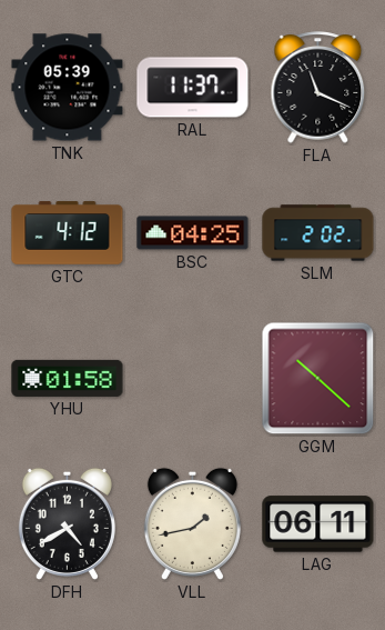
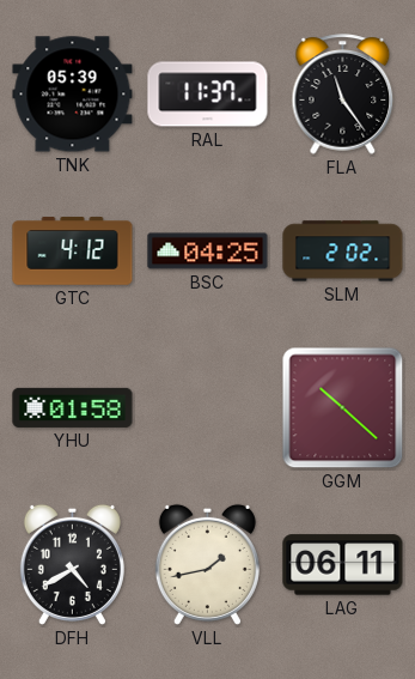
FLA: 11:19 -> 11:24
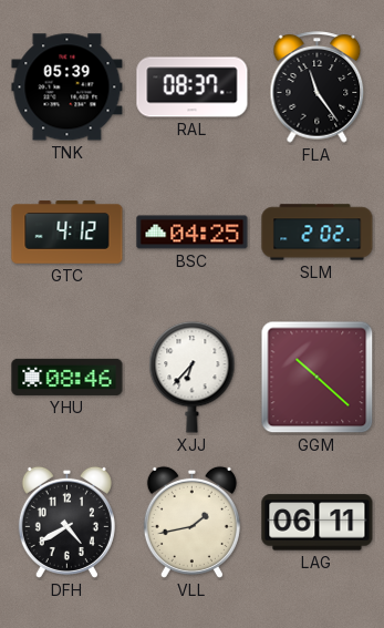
RAL: 11:37 -> 08:37
YHU: 01:58 -> 08:46
XJJ: none -> 6:37
